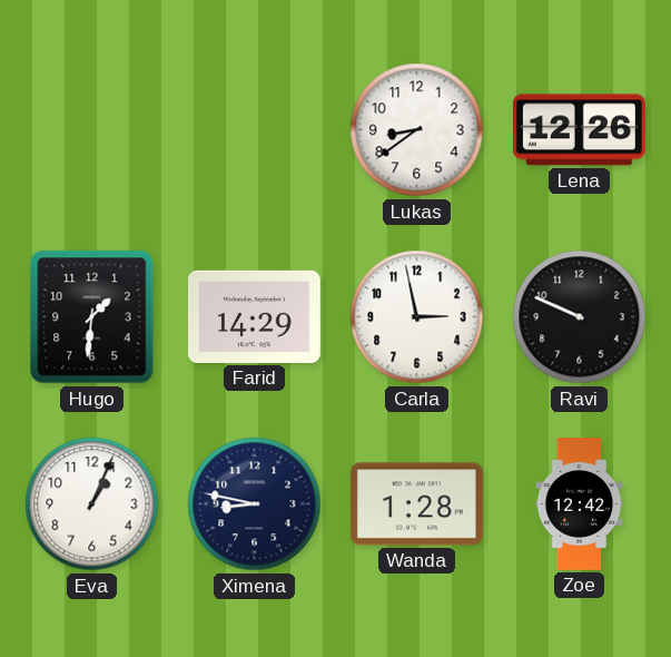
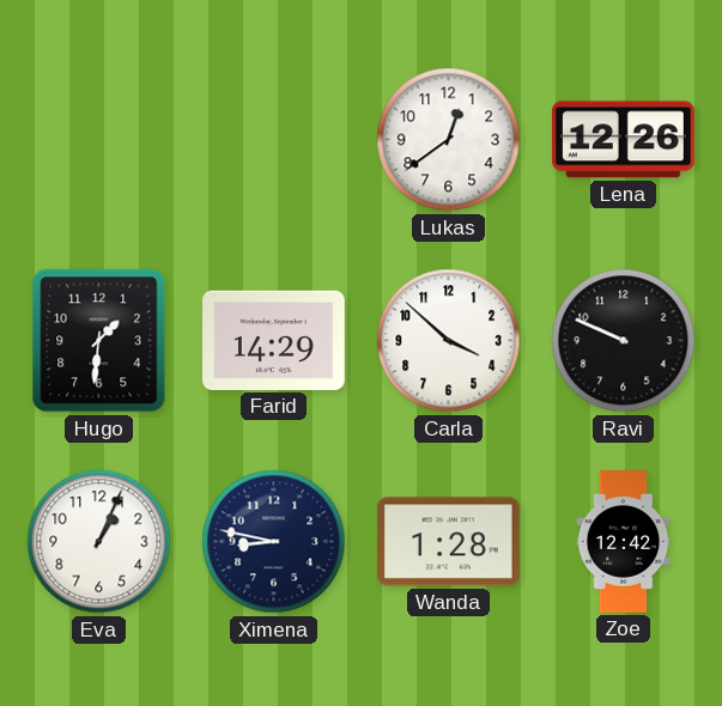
Lukas: 8:39 -> 12:39
Carla: 2:58 -> 3:52
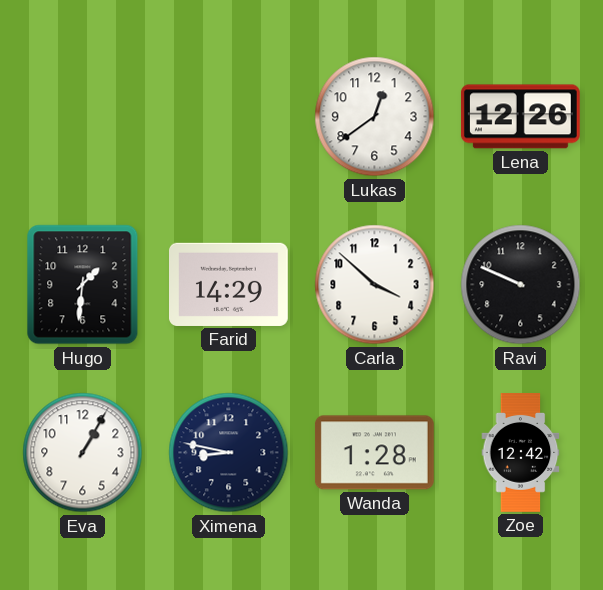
Eva: 1:04 -> 1:05
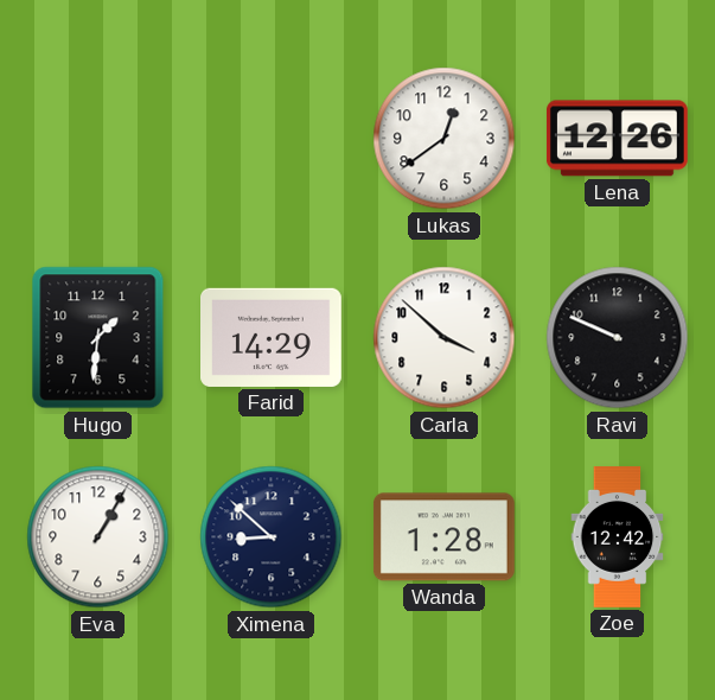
Ximena: 8:47 -> 8:52
